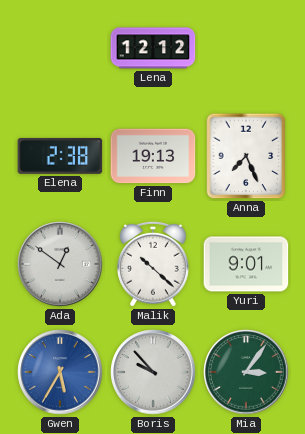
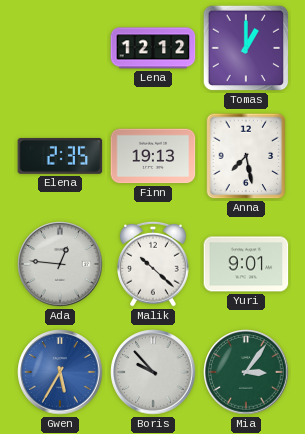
Tomas: none -> 1:00
Elena: 2:38 -> 2:35
Anna: 7:26 -> 7:28
Ada: 12:51 -> 12:46
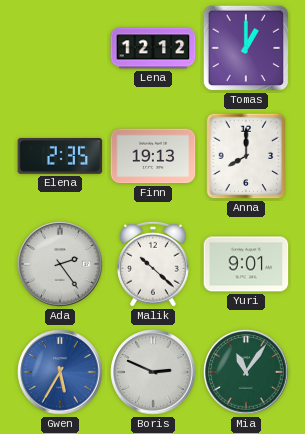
Anna: 7:28 -> 8:00
Ada: 12:46 -> 2:24
Boris: 9:53 -> 2:49
Mia: 3:06 -> 11:06
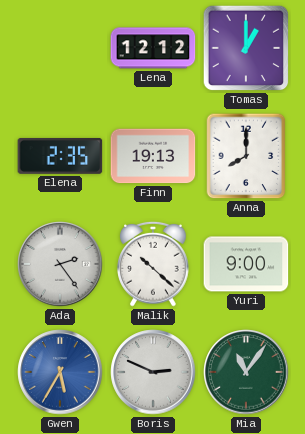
Yuri: 9:01 -> 9:00
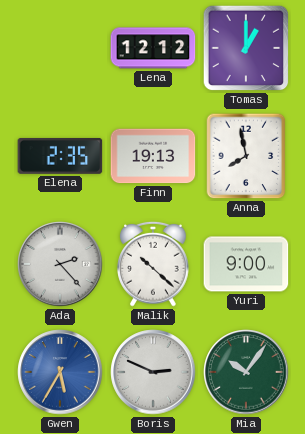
Anna: 8:00 -> 7:58
Ada: 2:24 -> 2:23
Mia: 11:06 -> 10:06
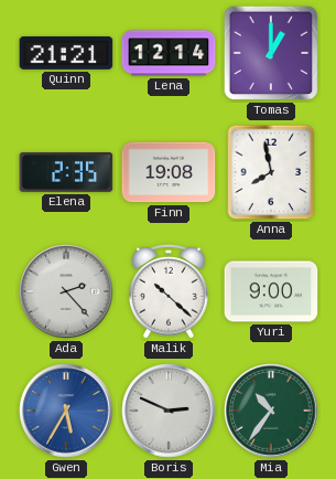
Quinn: none -> 21:21
Lena: 12:12 -> 12:14
Finn: 19:13 -> 19:08
Mia: 10:06 -> 10:36
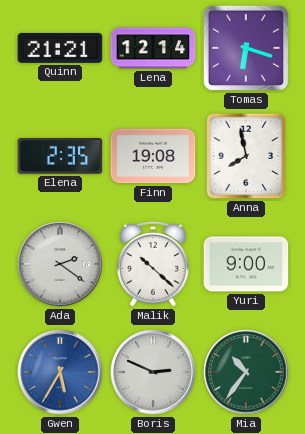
Tomas: 1:00 -> 6:18
Ada: 2:23 -> 2:21
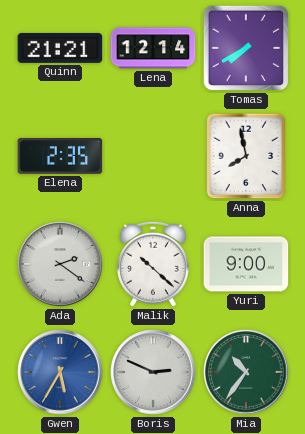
Tomas: 6:18 -> 7:40
Finn: 19:08 -> none
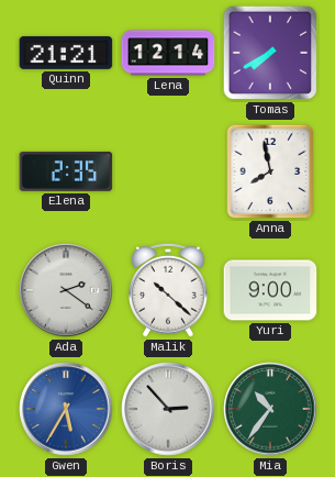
Boris: 2:49 -> 2:53
